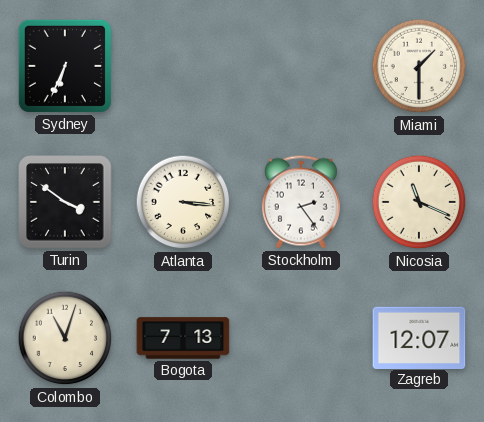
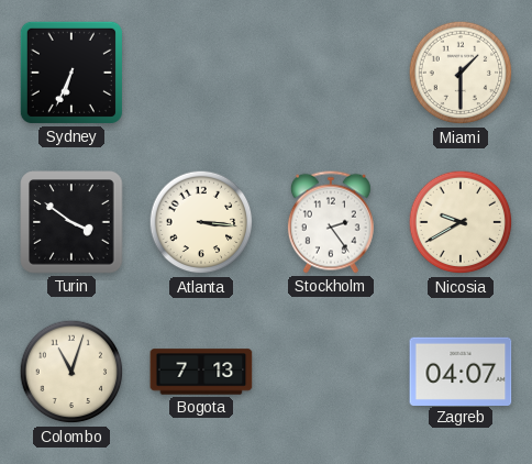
Nicosia: 11:19 -> 9:40
Zagreb: 12:07 -> 04:07
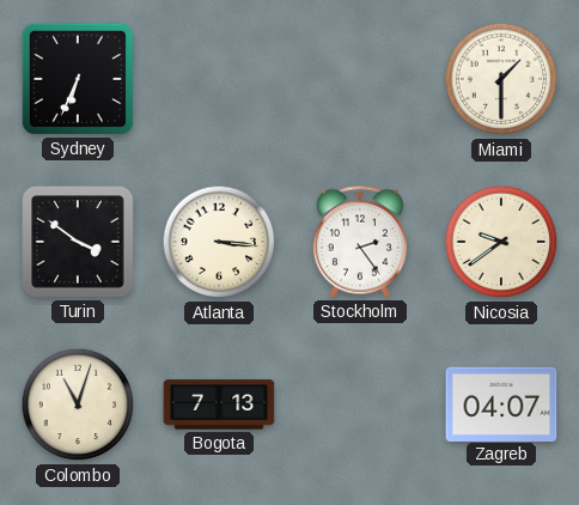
Nicosia: 9:40 -> 9:39
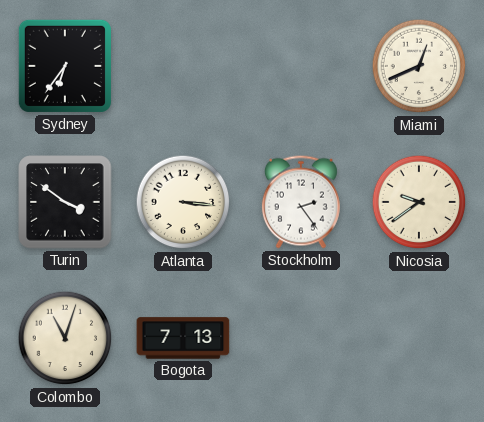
Sydney: 6:34 -> 6:36
Miami: 1:30 -> 12:41
Zagreb: 04:07 -> none
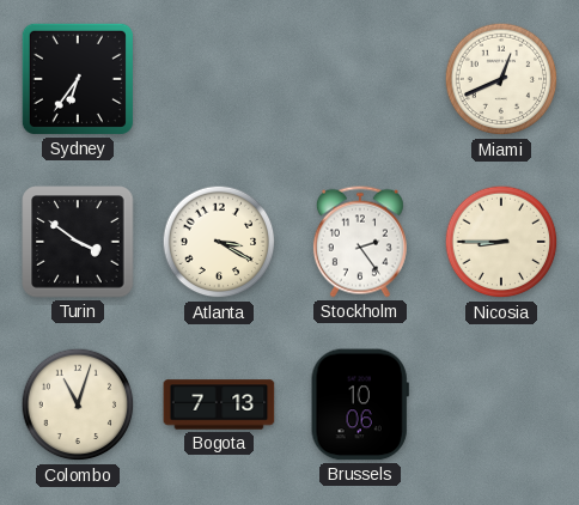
Atlanta: 3:16 -> 3:20
Nicosia: 9:39 -> 8:45
Brussels: none -> 10:06
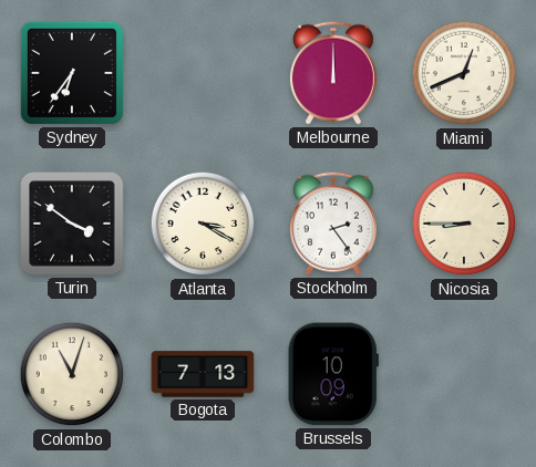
Melbourne: none -> 12:00
Brussels: 10:06 -> 10:09
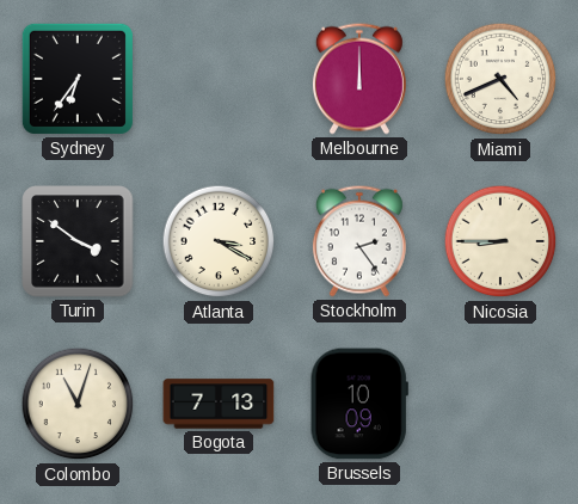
Miami: 12:41 -> 4:41
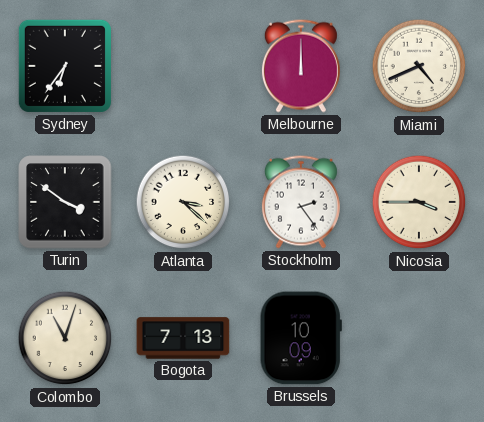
Atlanta: 3:20 -> 3:22
Nicosia: 8:45 -> 3:45
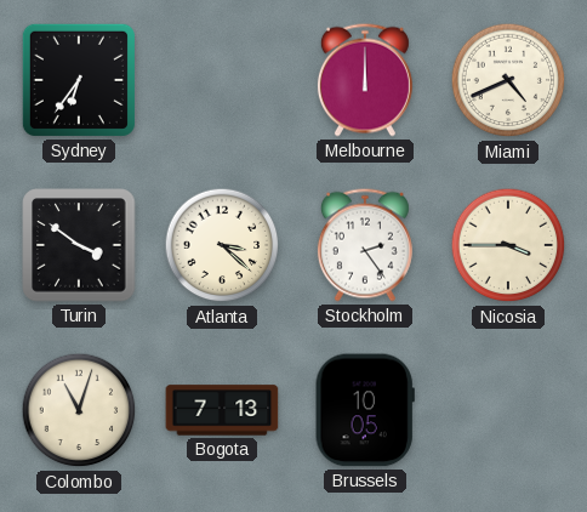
Brussels: 10:09 -> 10:05
